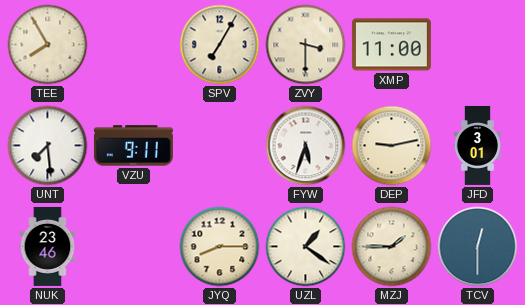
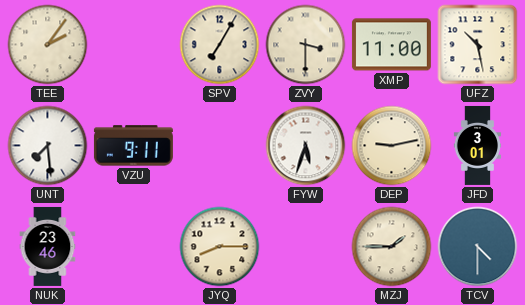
TEE: 7:55 -> 2:06
UFZ: none -> 10:28
UZL: 1:21 -> none
TCV: 12:30 -> 4:30
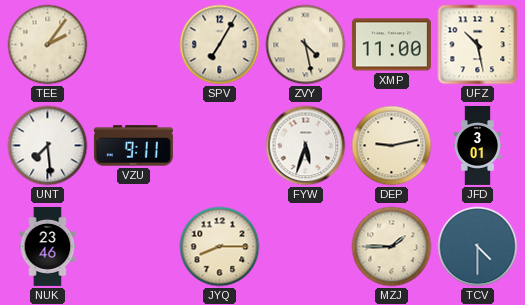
ZVY: 3:30 -> 4:28
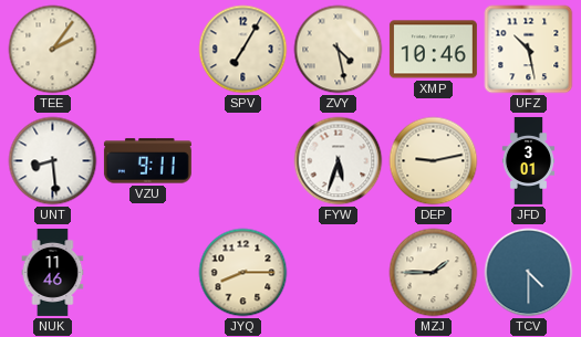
XMP: 11:00 -> 10:46
UNT: 7:29 -> 8:29
NUK: 23:46 -> 11:46
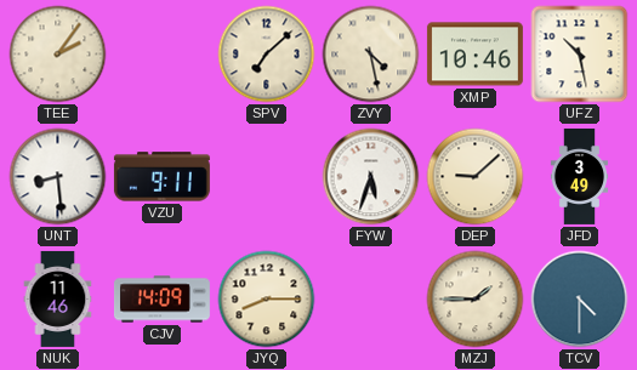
SPV: 7:05 -> 7:08
DEP: 9:13 -> 9:08
JFD: 3:01 -> 3:49
CJV: none -> 14:09
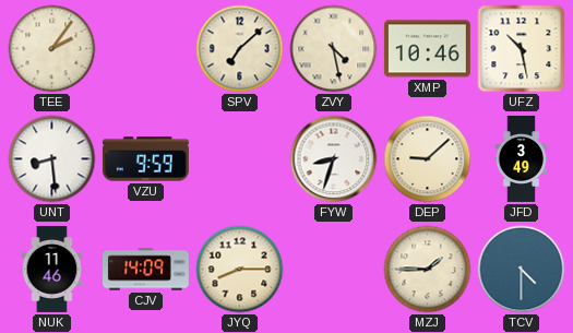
VZU: 9:11 -> 9:59
FYW: 5:33 -> 8:33
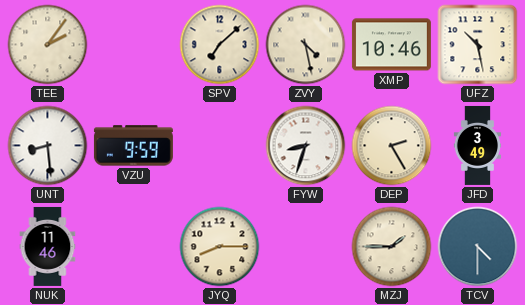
DEP: 9:08 -> 2:25
CJV: 14:09 -> none
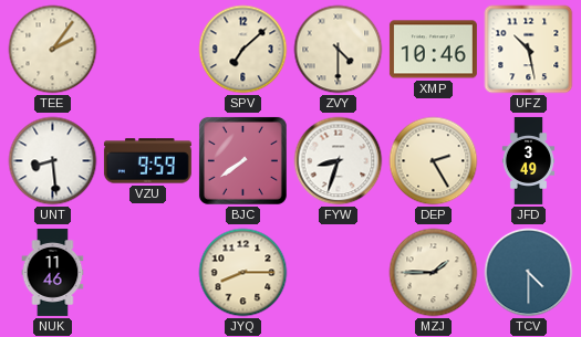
ZVY: 4:28 -> 4:30
BJC: none -> 7:39
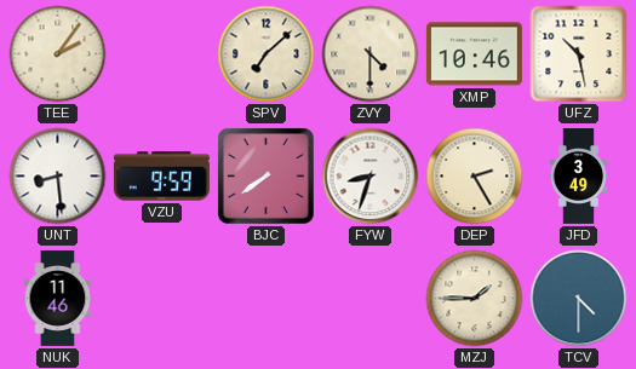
JYQ: 8:15 -> none
